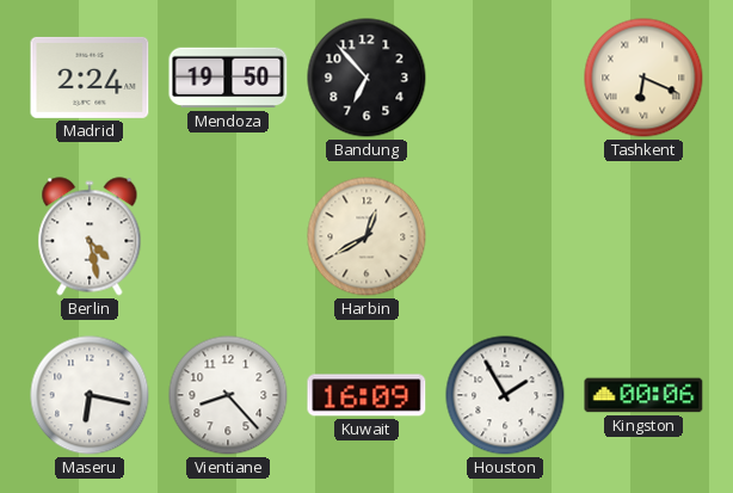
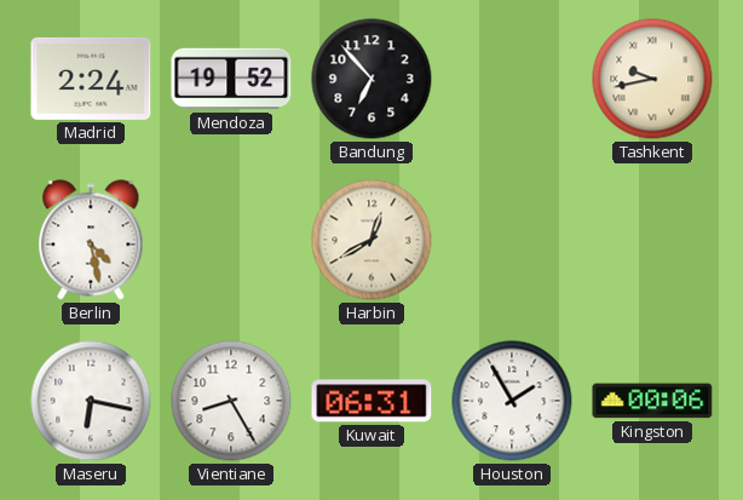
Mendoza: 19:50 -> 19:52
Tashkent: 6:19 -> 9:43
Vientiane: 8:23 -> 8:25
Kuwait: 16:09 -> 06:31
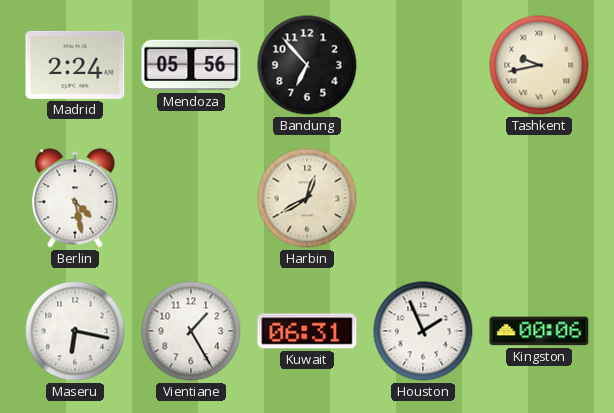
Mendoza: 19:52 -> 05:56
Vientiane: 8:25 -> 1:25
Houston: 1:55 -> 1:56
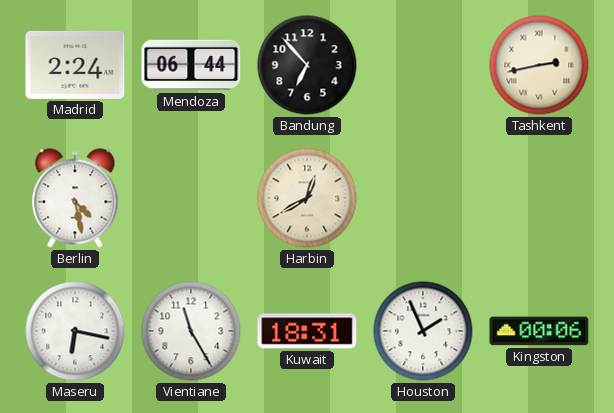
Mendoza: 05:56 -> 06:44
Tashkent: 9:43 -> 2:43
Vientiane: 1:25 -> 11:25
Kuwait: 06:31 -> 18:31
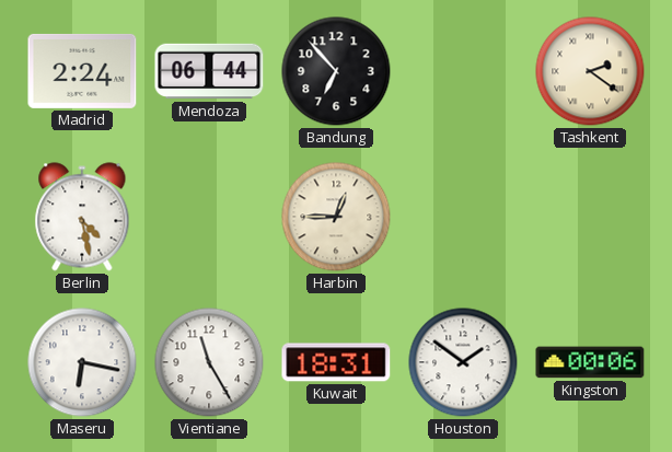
Tashkent: 2:43 -> 2:21
Harbin: 12:40 -> 12:45
Houston: 1:56 -> 1:51
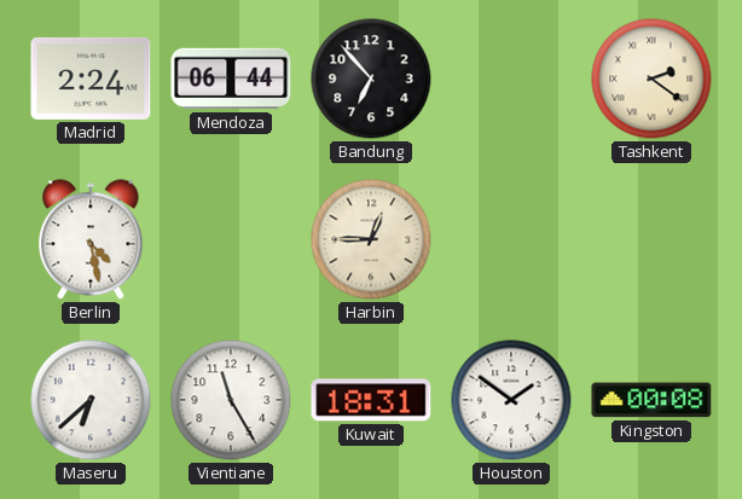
Maseru: 6:17 -> 6:38
Kingston: 00:06 -> 00:08
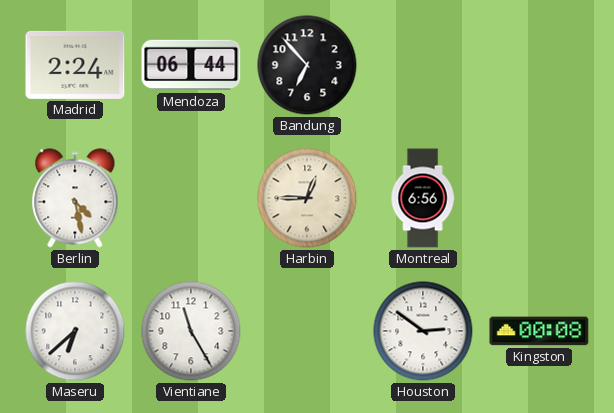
Tashkent: 2:21 -> none
Montreal: none -> 6:56
Kuwait: 18:31 -> none
Houston: 1:51 -> 2:51
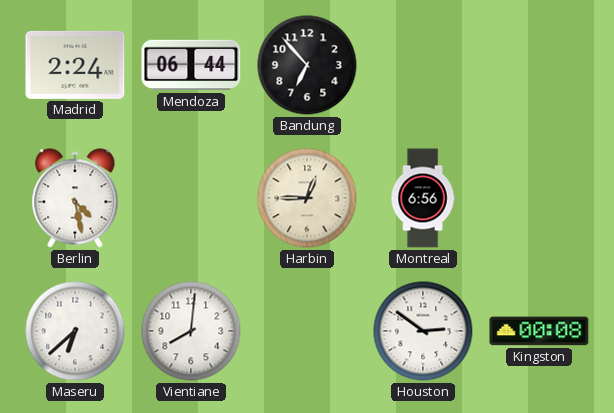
Vientiane: 11:25 -> 8:01
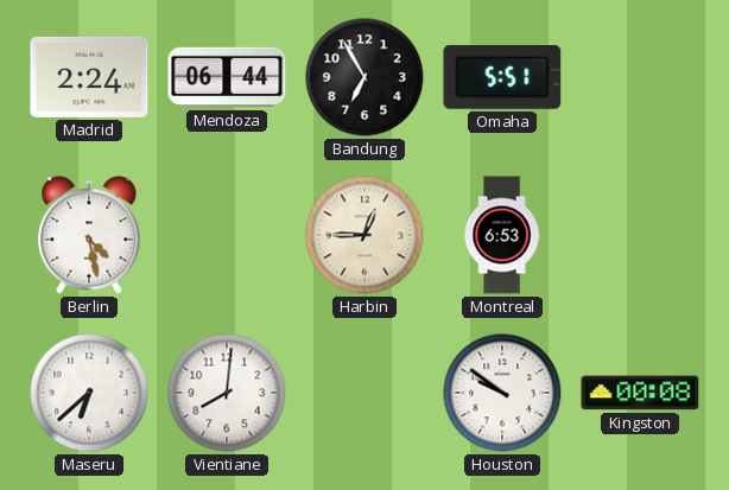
Bandung: 6:53 -> 6:55
Omaha: none -> 5:51
Montreal: 6:56 -> 6:53
Houston: 2:51 -> 9:51
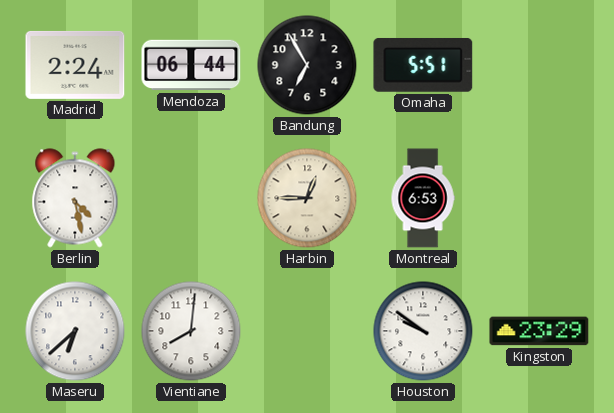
Kingston: 00:08 -> 23:29
